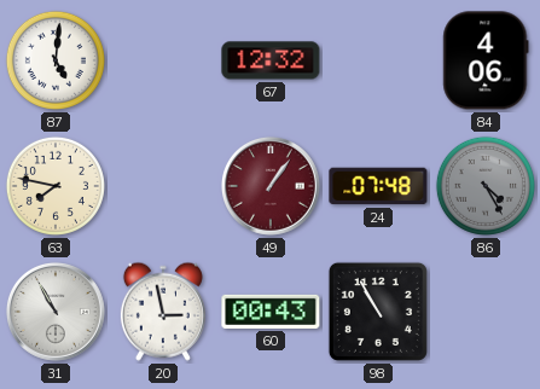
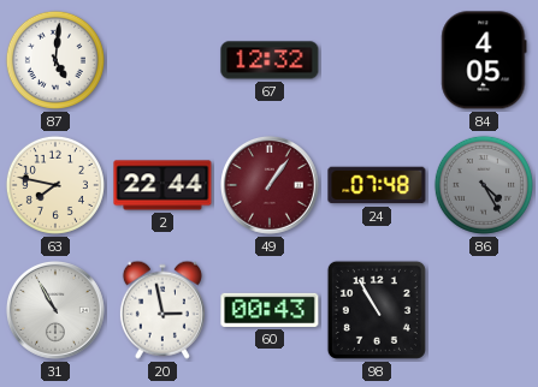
84: 4:06 -> 4:05
2: none -> 22:44
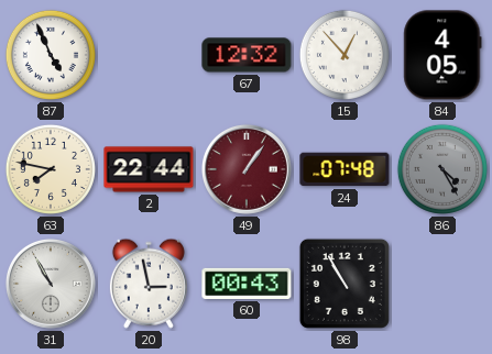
87: 5:01 -> 4:56
15: none -> 12:53
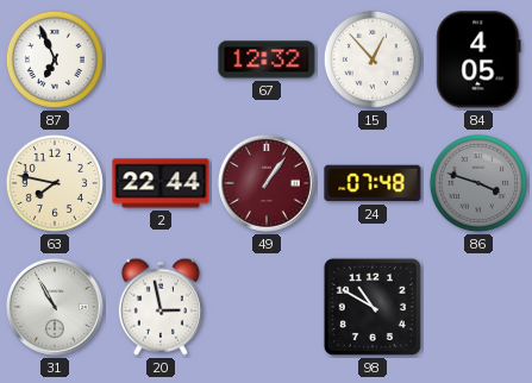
87: 4:56 -> 6:56
86: 4:25 -> 3:48
60: 00:43 -> none
98: 10:55 -> 10:50
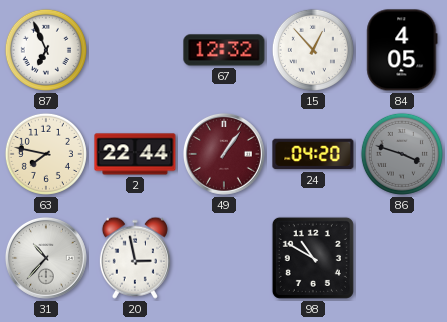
24: 07:48 -> 04:20
31: 10:55 -> 10:37
